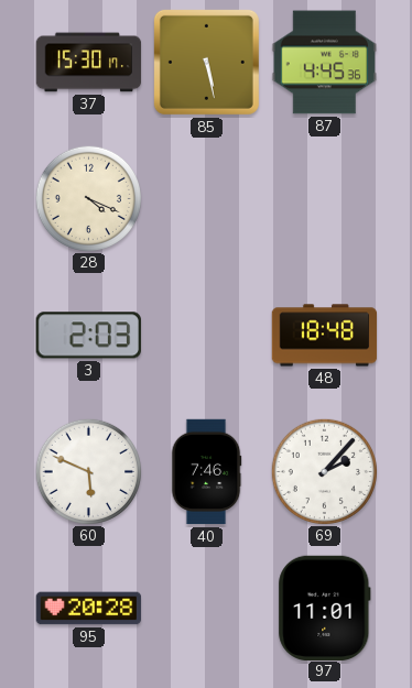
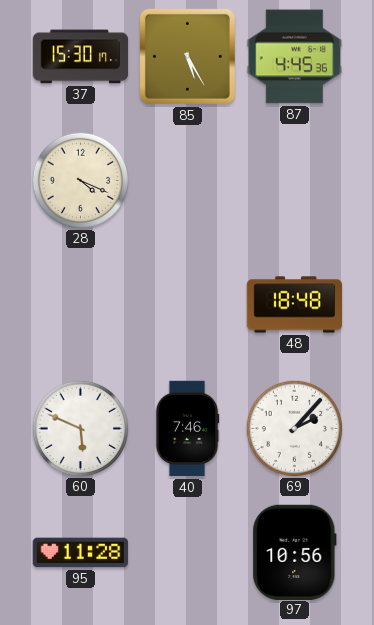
85: 5:28 -> 5:25
3: 2:03 -> none
95: 20:28 -> 11:28
97: 11:01 -> 10:56
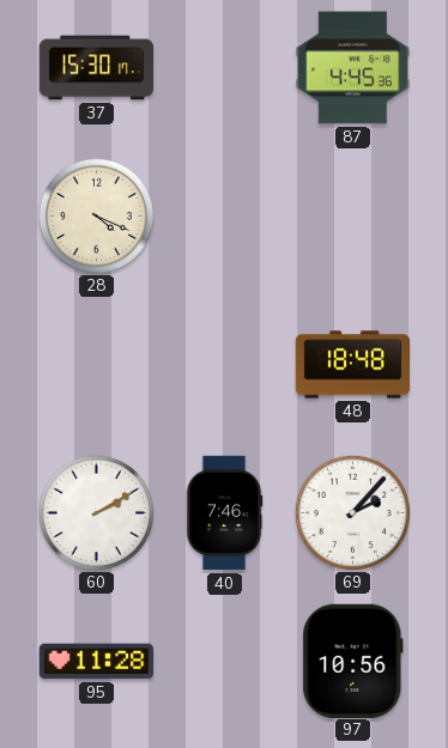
85: 5:25 -> none
60: 5:49 -> 2:10
